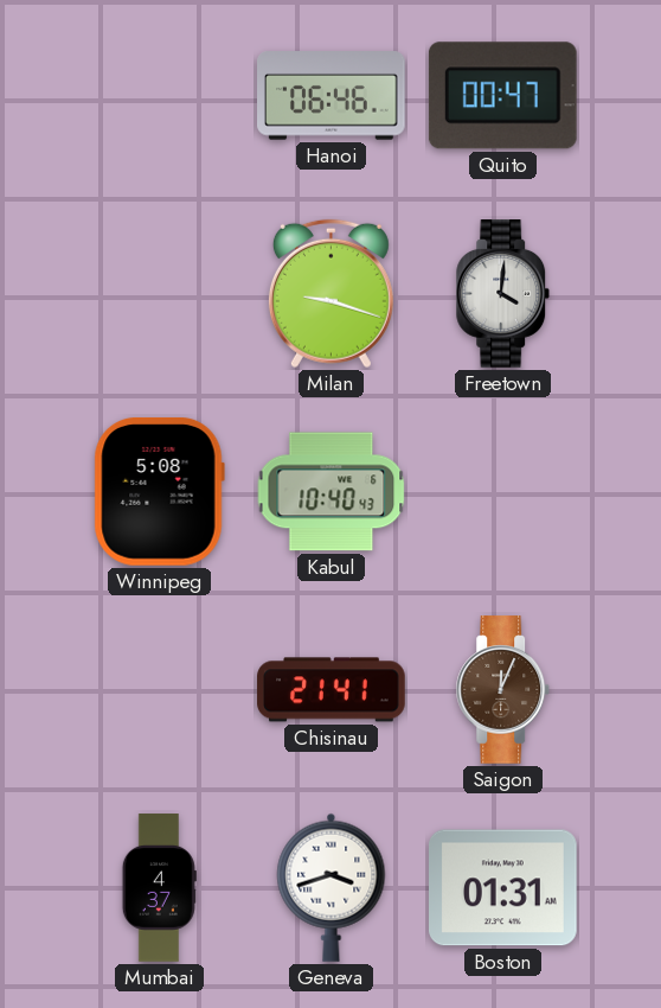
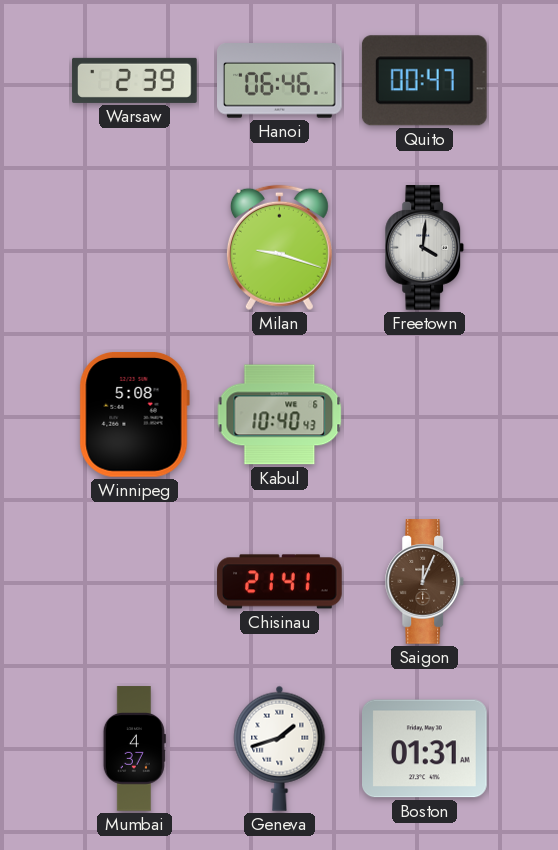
Warsaw: none -> 2:39
Geneva: 3:42 -> 1:42
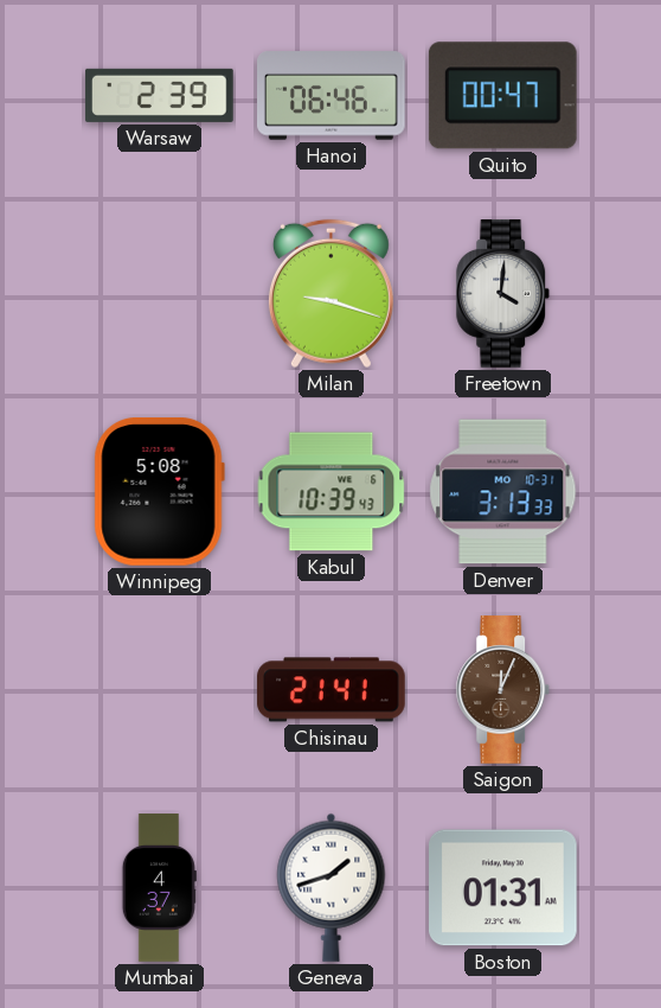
Kabul: 10:40 -> 10:39
Denver: none -> 3:13
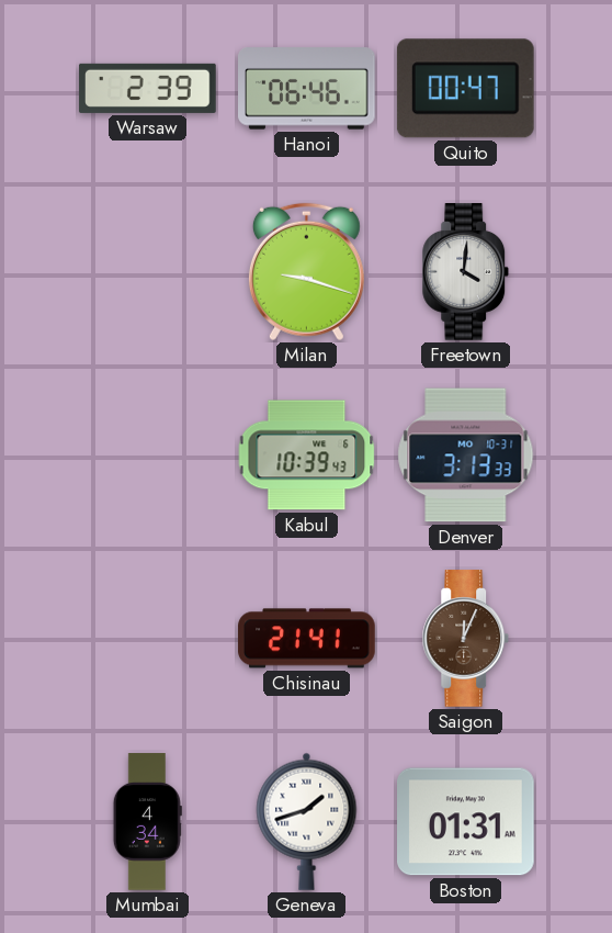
Winnipeg: 5:08 -> none
Mumbai: 4:37 -> 4:34
